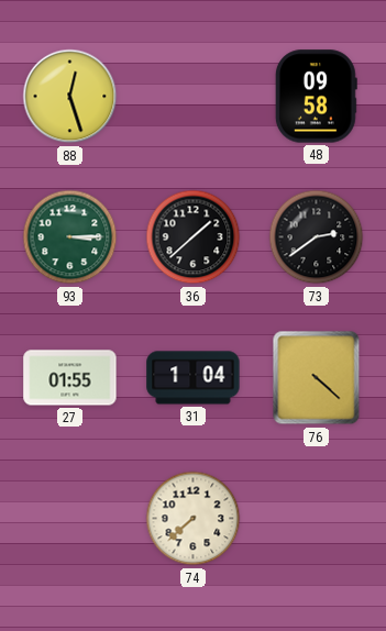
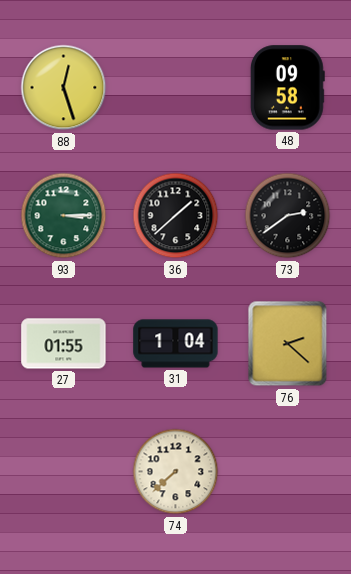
76: 4:22 -> 2:22
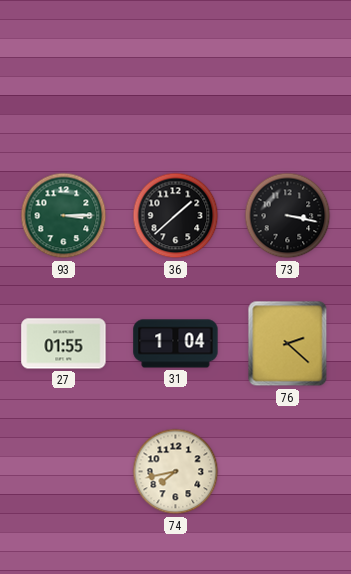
88: 12:27 -> none
48: 09:58 -> none
73: 2:39 -> 3:17
74: 7:38 -> 7:43
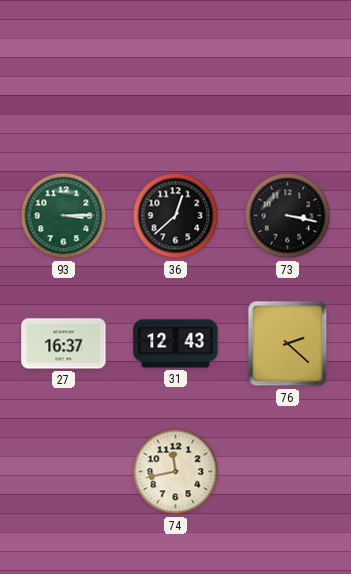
36: 1:38 -> 12:38
27: 01:55 -> 16:37
31: 1:04 -> 12:43
74: 7:43 -> 11:43
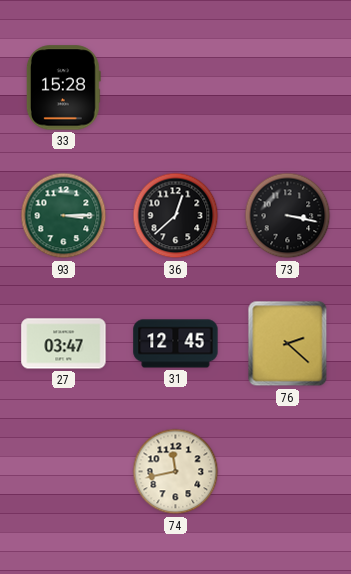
33: none -> 15:28
27: 16:37 -> 03:47
31: 12:43 -> 12:45
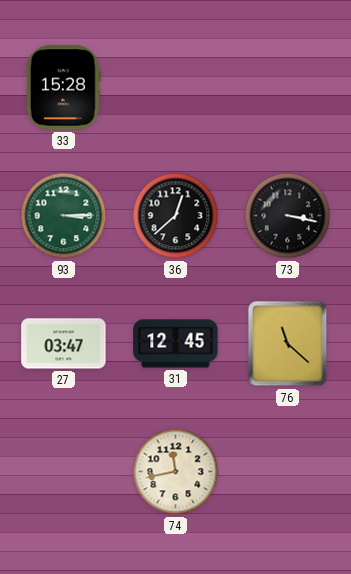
76: 2:22 -> 11:22
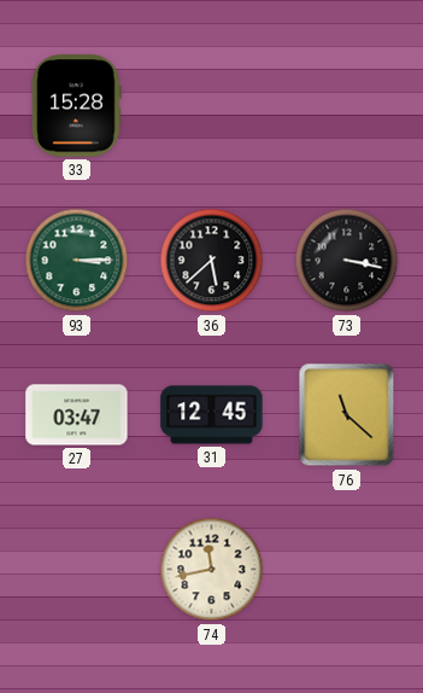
36: 12:38 -> 5:38
